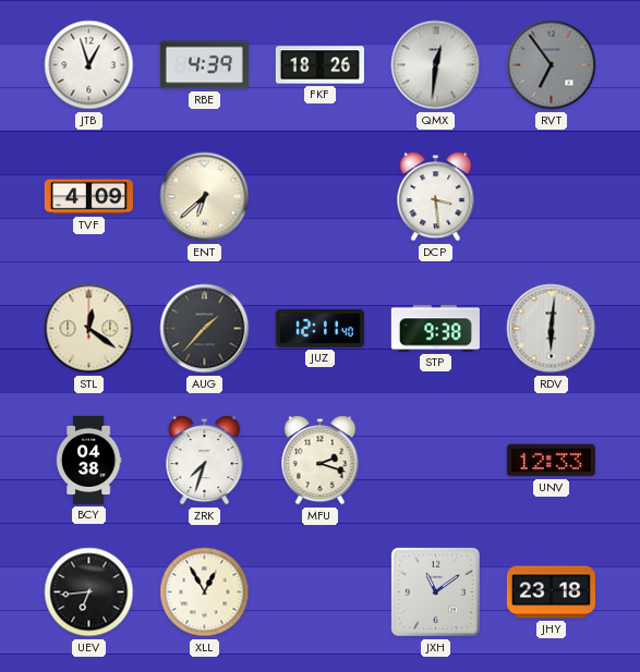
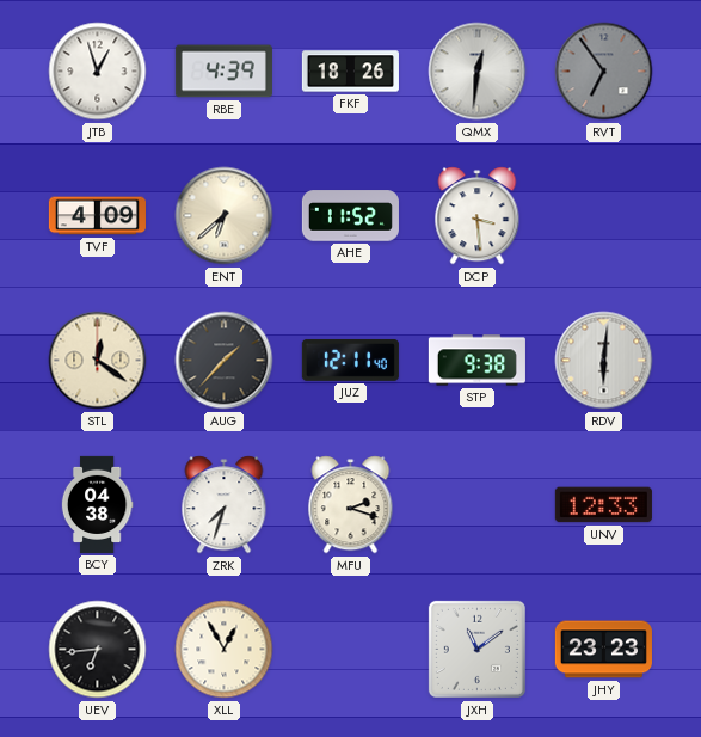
AHE: none -> 11:52
JHY: 23:18 -> 23:23
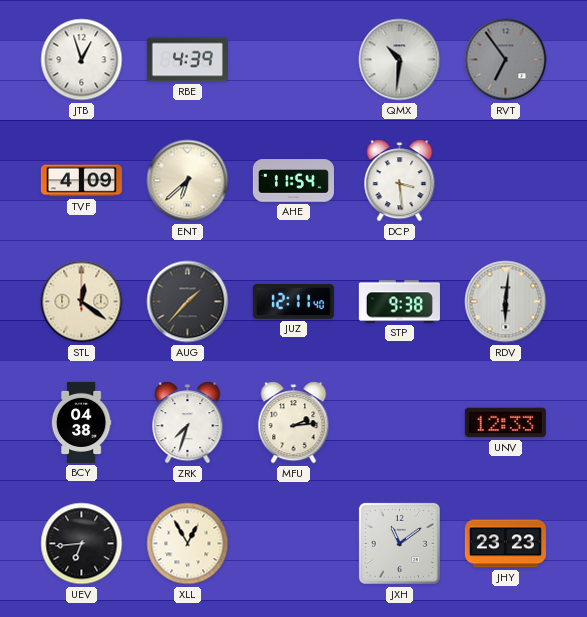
FKF: 18:26 -> none
QMX: 12:31 -> 10:31
AHE: 11:52 -> 11:54
MFU: 2:18 -> 2:14
